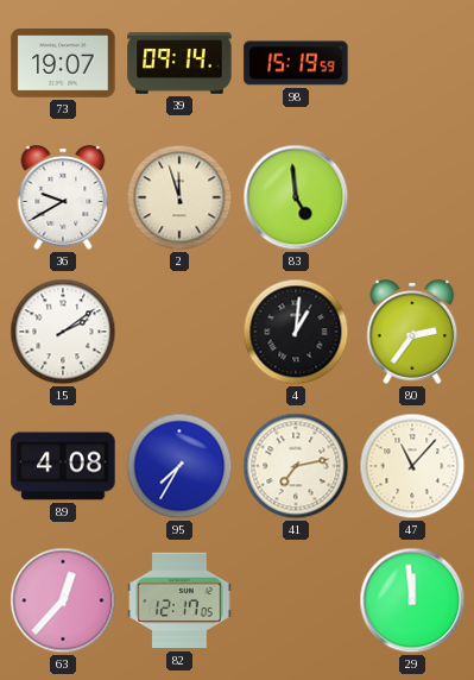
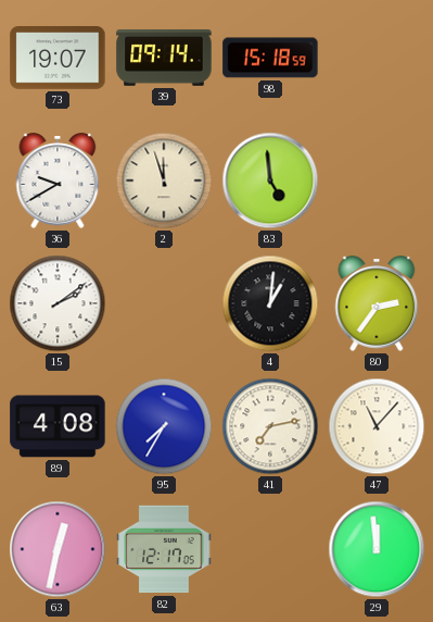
98: 15:19 -> 15:18
63: 12:37 -> 12:32
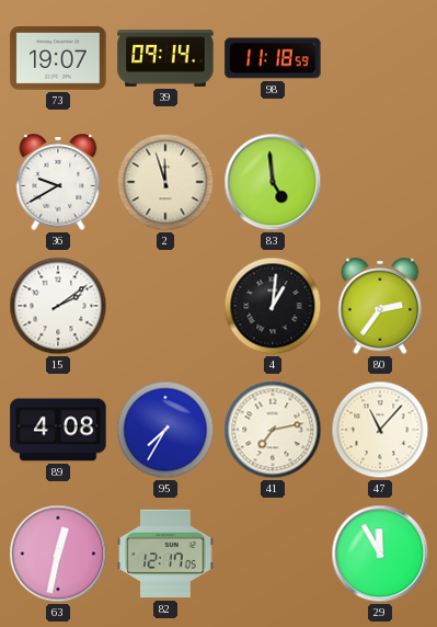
98: 15:18 -> 11:18
29: 11:59 -> 11:55
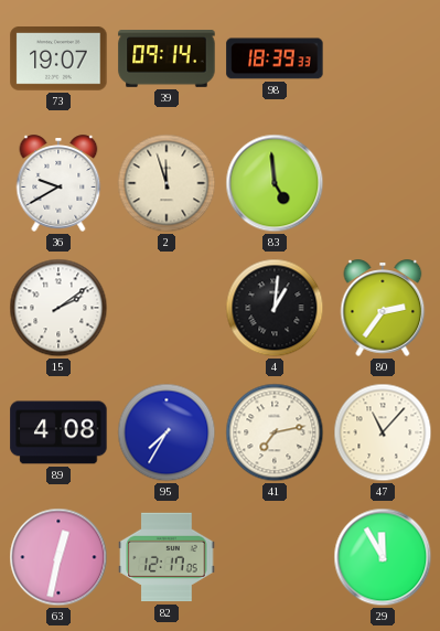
98: 11:18 -> 18:39
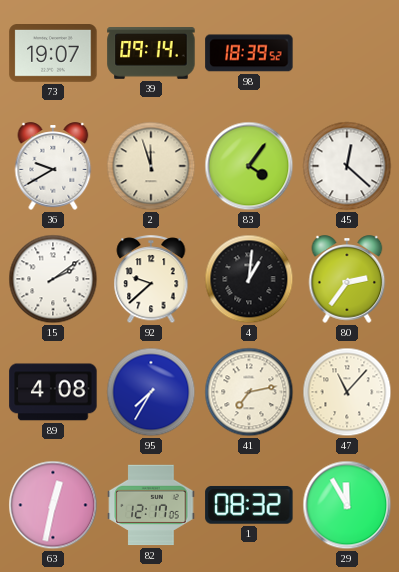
98: 18:39:33 -> 18:39:52
83: 4:59 -> 4:06
45: none -> 12:22
92: none -> 9:38
1: none -> 08:32
